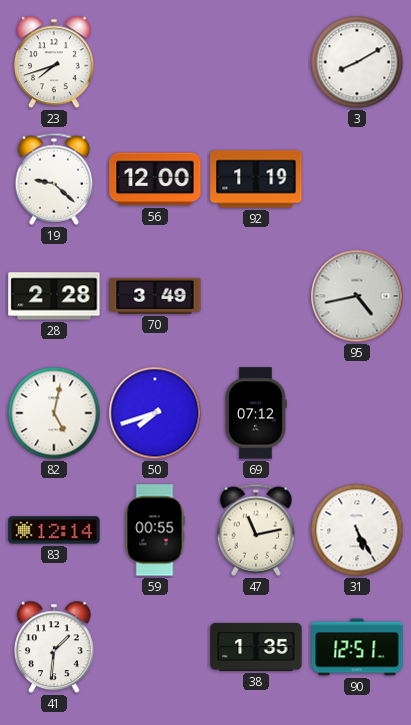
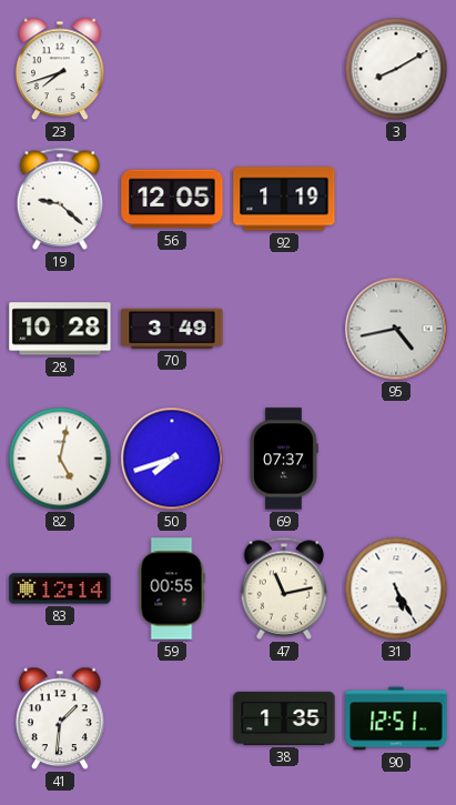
56: 12:00 -> 12:05
28: 2:28 -> 10:28
69: 07:12 -> 07:37
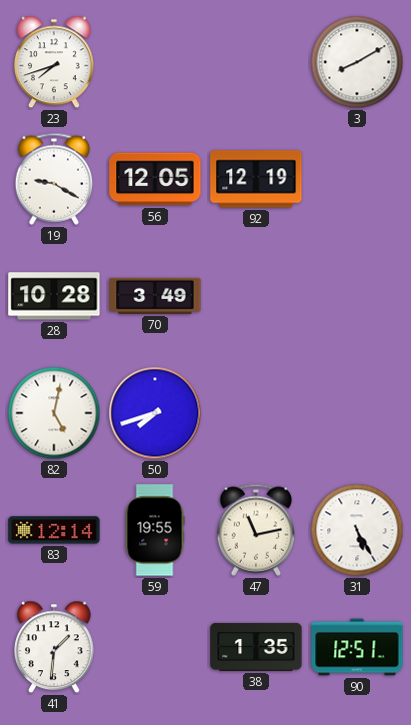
19: 9:22 -> 9:20
92: 1:19 -> 12:19
95: 4:43 -> none
69: 07:37 -> none
59: 00:55 -> 19:55
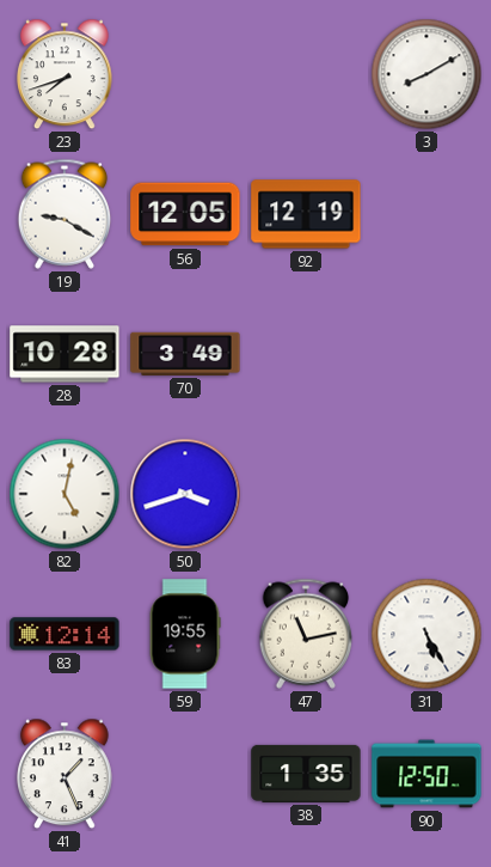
50: 7:42 -> 3:42
41: 1:31 -> 1:26
90: 12:51 -> 12:50
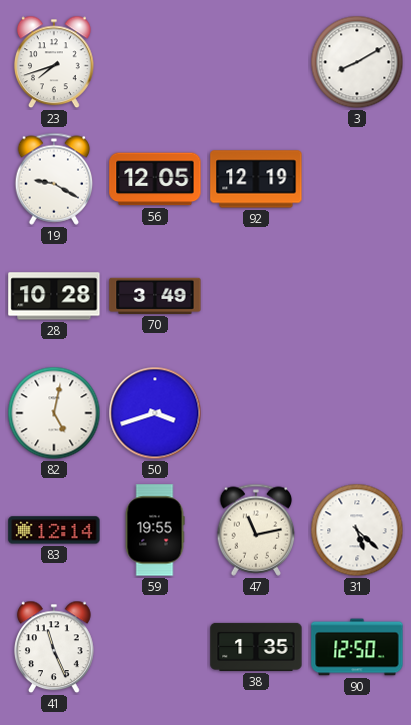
31: 5:25 -> 5:22
41: 1:26 -> 11:26
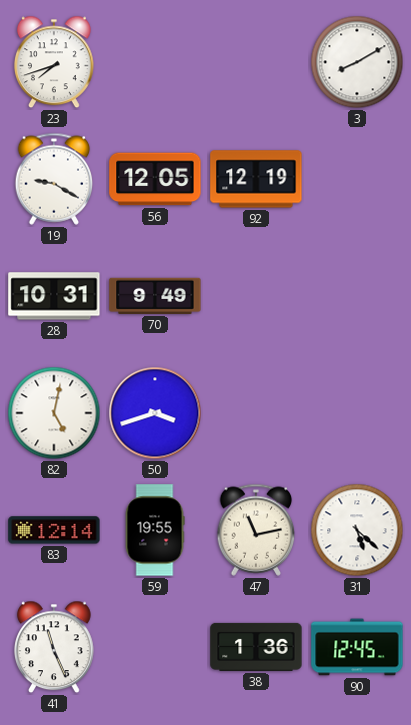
28: 10:28 -> 10:31
70: 3:49 -> 9:49
38: 1:35 -> 1:36
90: 12:50 -> 12:45
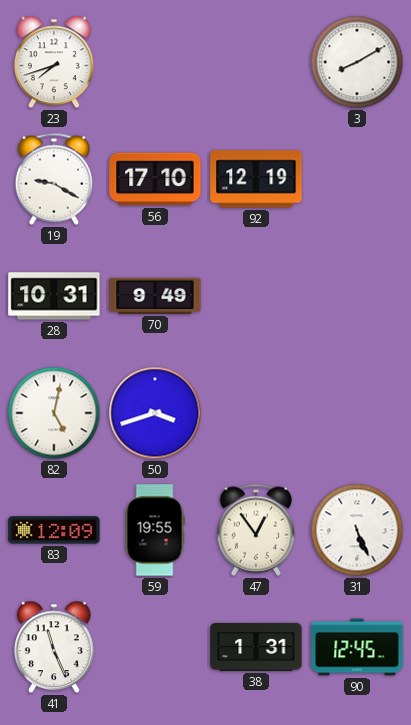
56: 12:05 -> 17:10
83: 12:14 -> 12:09
47: 11:13 -> 12:54
31: 5:22 -> 5:26
38: 1:36 -> 1:31
